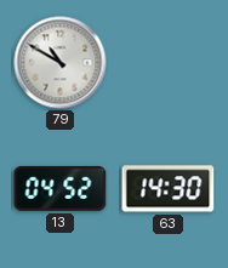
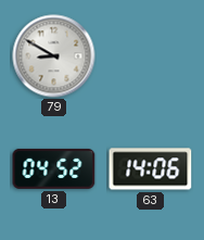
79: 10:50 -> 8:50
63: 14:30 -> 14:06
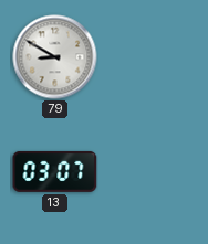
13: 04:52 -> 03:07
63: 14:06 -> none
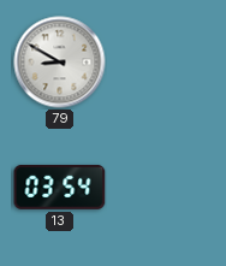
13: 03:07 -> 03:54
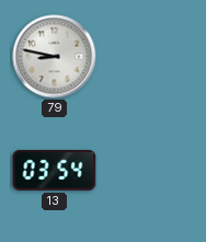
79: 8:50 -> 8:47
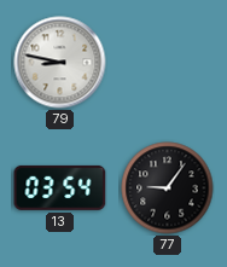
77: none -> 9:06
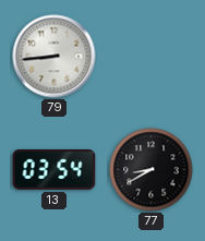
79: 8:47 -> 8:44
77: 9:06 -> 8:40
